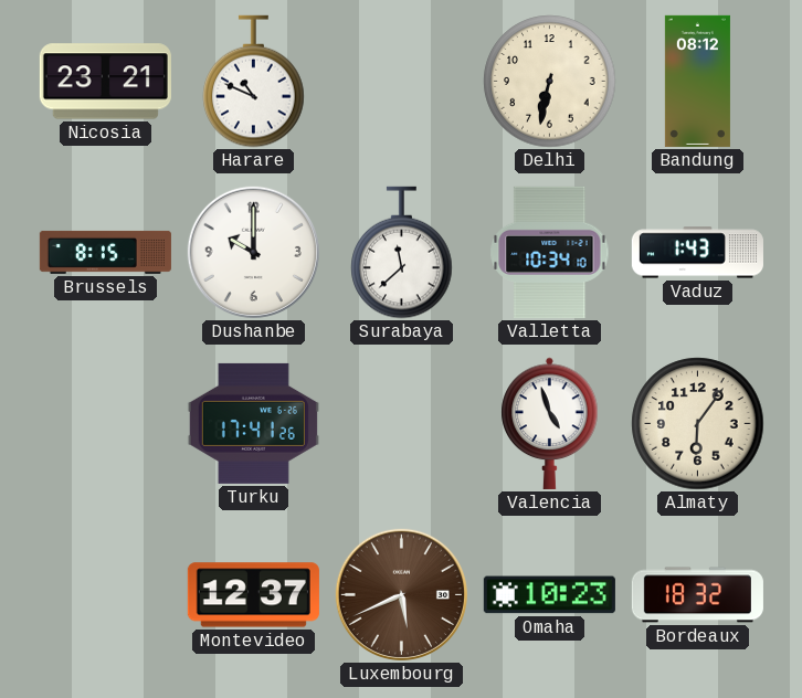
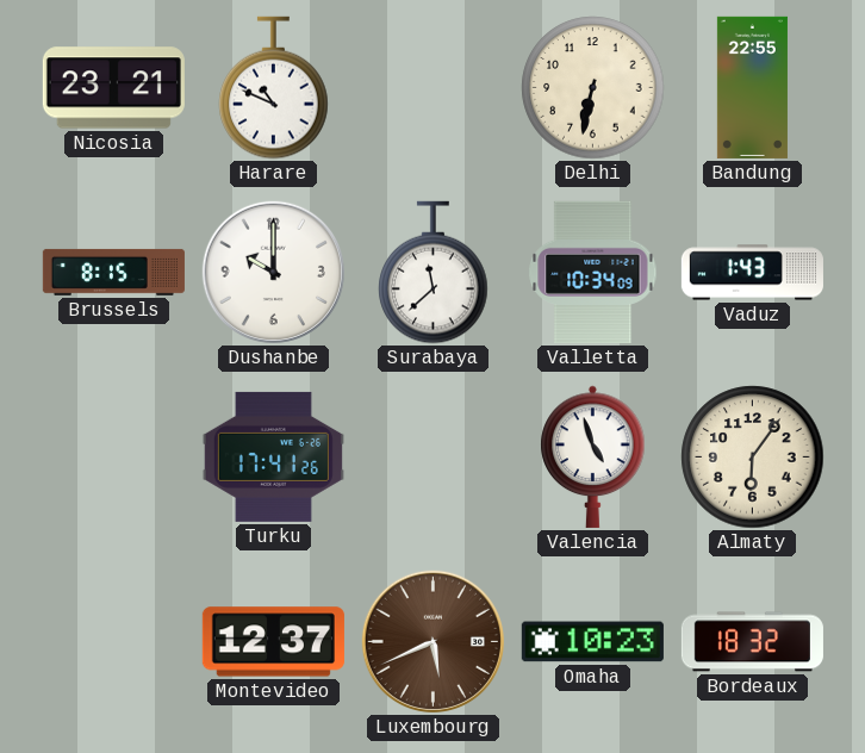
Bandung: 08:12 -> 22:55
Valletta: 10:34:10 -> 10:34:09
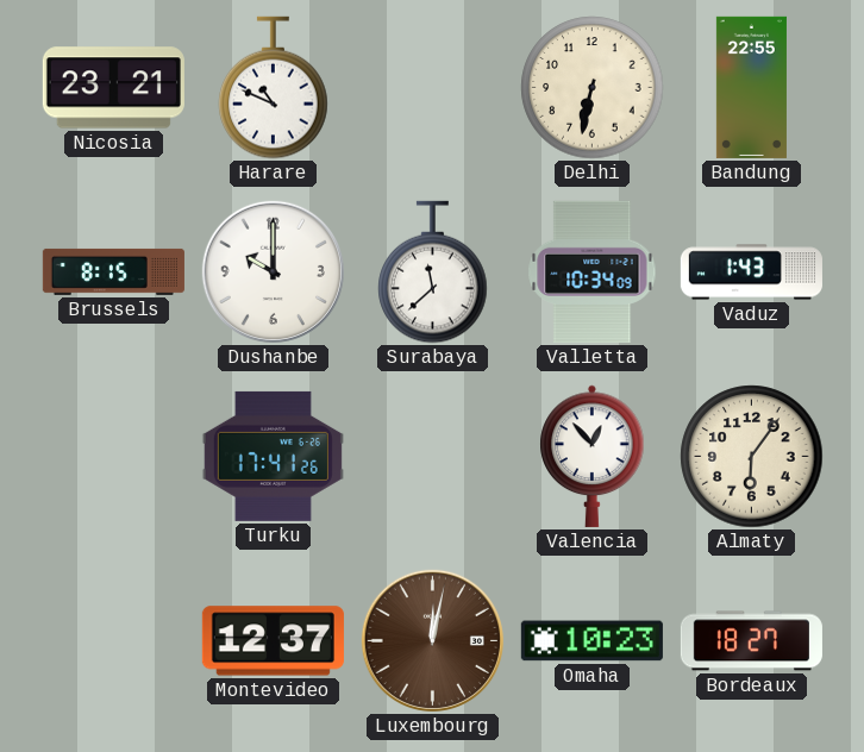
Valencia: 4:57 -> 12:53
Luxembourg: 5:41 -> 12:02
Bordeaux: 18:32 -> 18:27
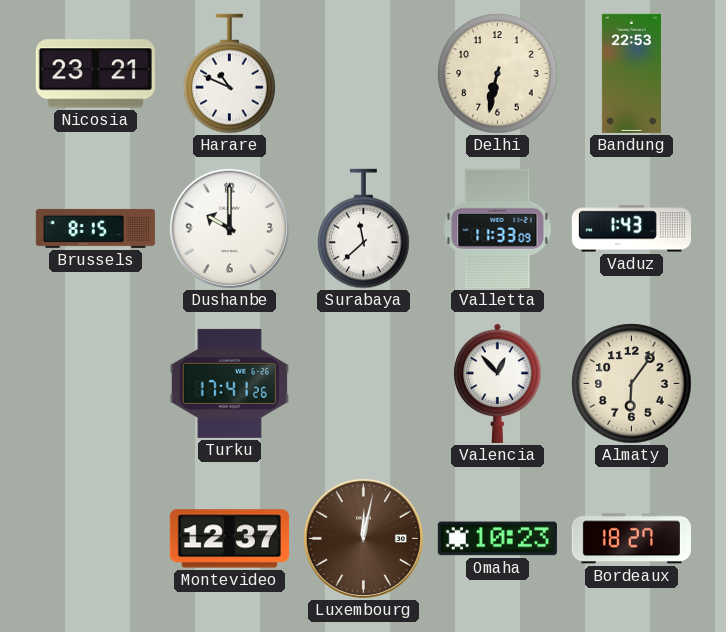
Bandung: 22:55 -> 22:53
Valletta: 10:34 -> 11:33
